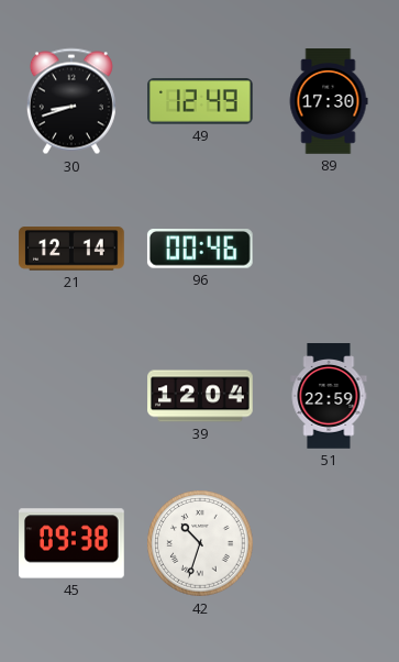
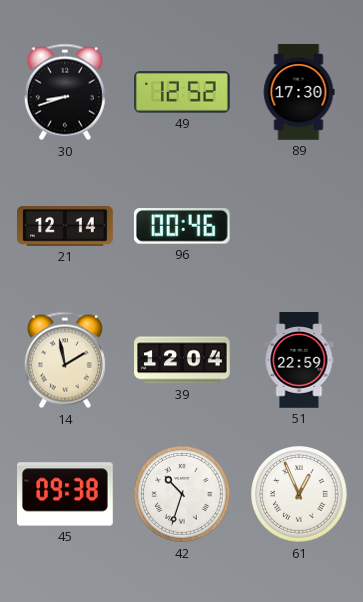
49: 12:49 -> 12:52
14: none -> 1:58
61: none -> 12:56
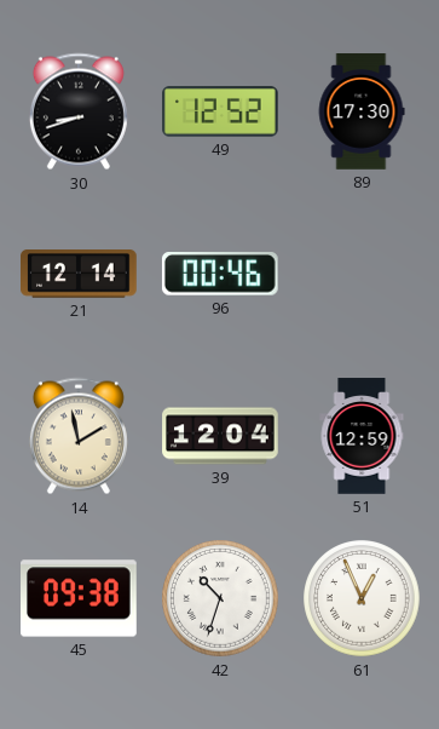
51: 22:59 -> 12:59
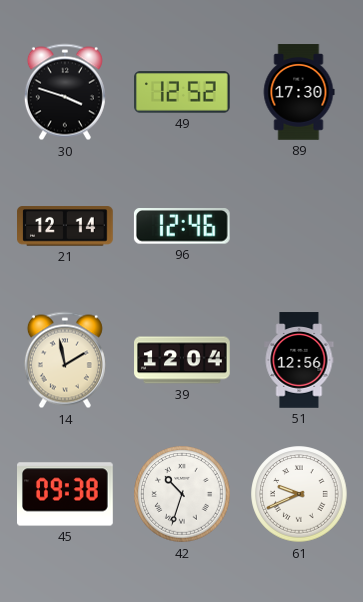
30: 8:42 -> 3:48
96: 00:46 -> 12:46
51: 12:59 -> 12:56
61: 12:56 -> 9:41
